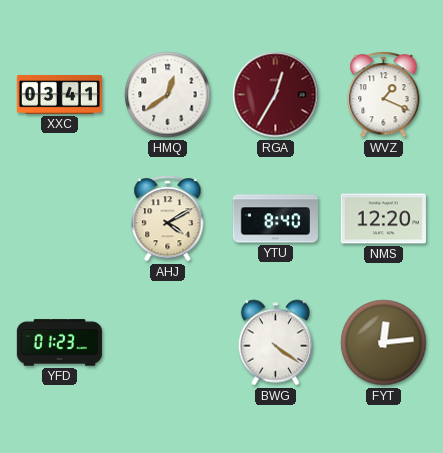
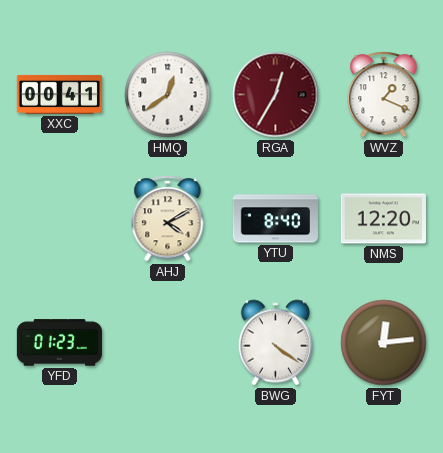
XXC: 03:41 -> 00:41
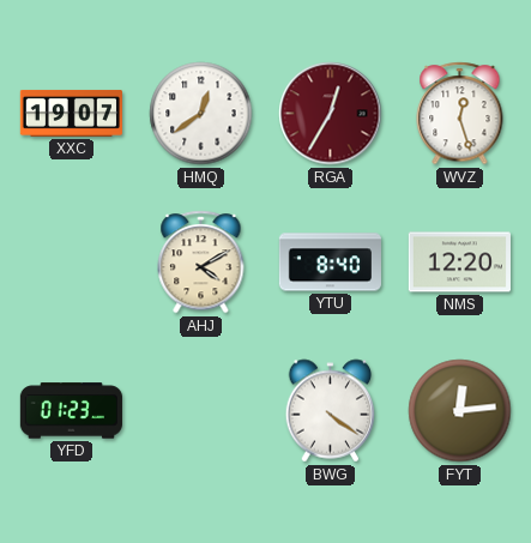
XXC: 00:41 -> 19:07
WVZ: 1:19 -> 12:27
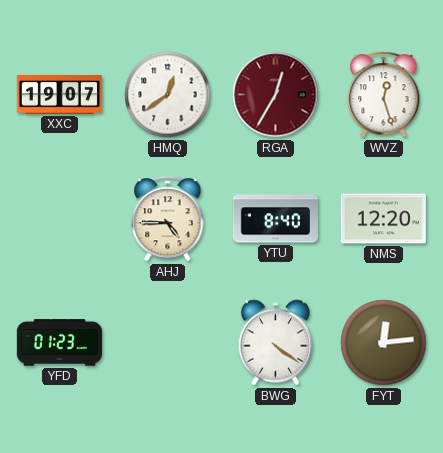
AHJ: 4:10 -> 4:45
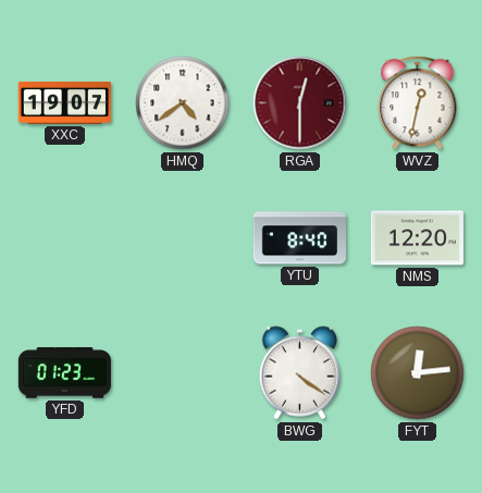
HMQ: 12:39 -> 4:39
RGA: 12:35 -> 12:30
WVZ: 12:27 -> 12:32
AHJ: 4:45 -> none
